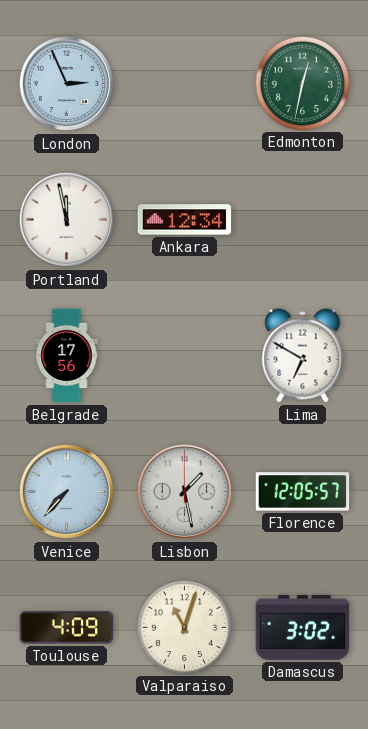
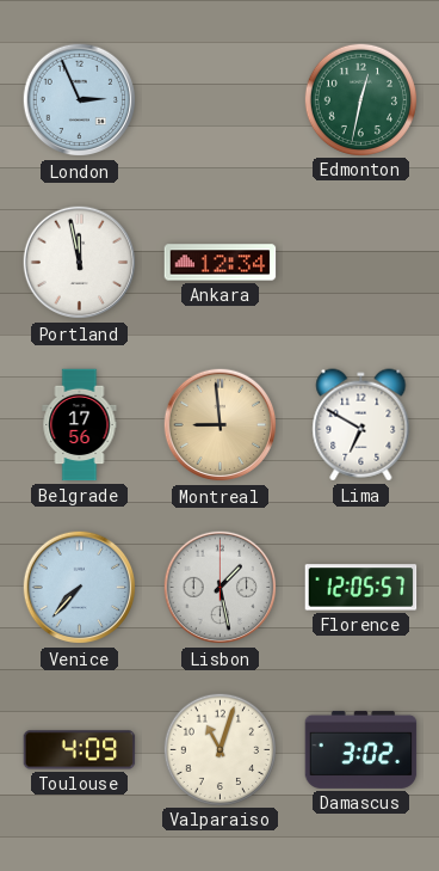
Montreal: none -> 8:59
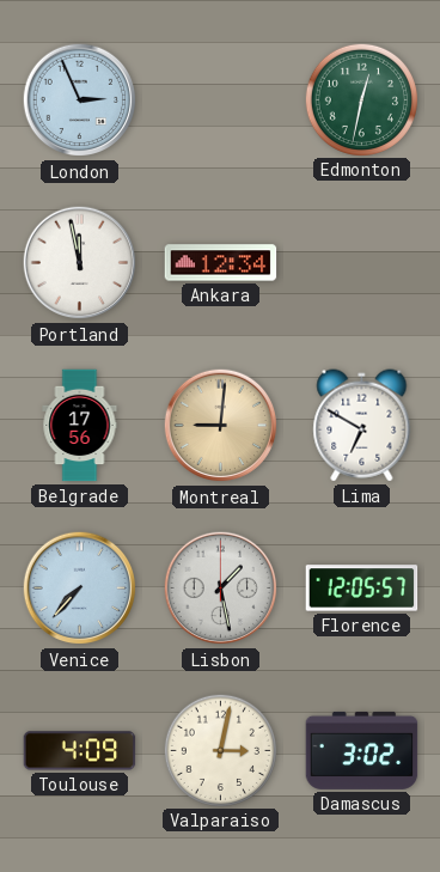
Montreal: 8:59 -> 9:01
Valparaiso: 11:03 -> 3:02
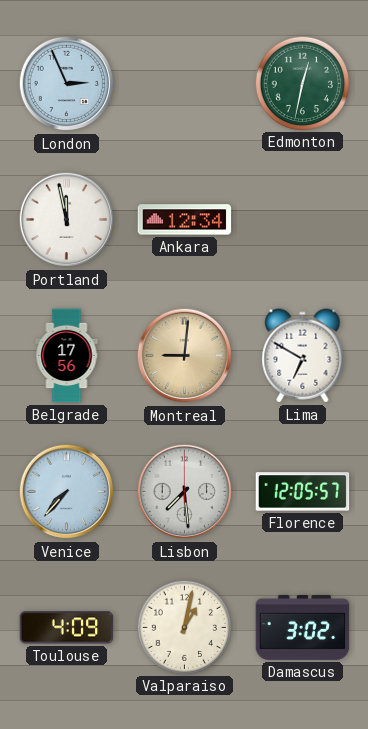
Lisbon: 1:28 -> 7:29
Valparaiso: 3:02 -> 1:02
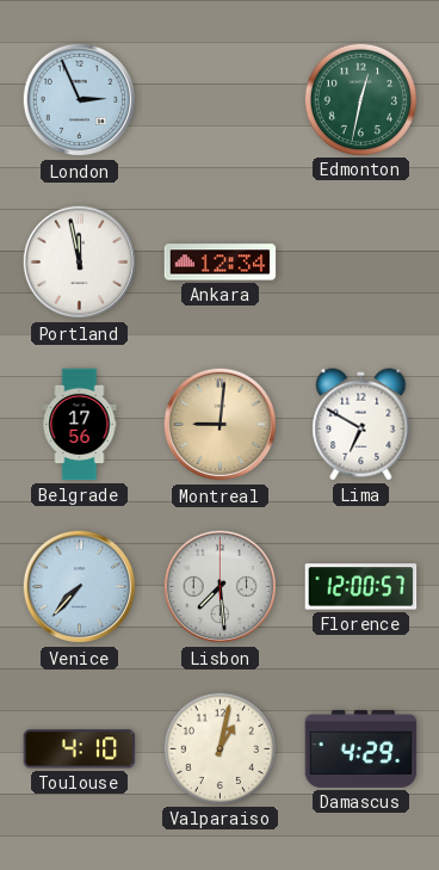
Florence: 12:05 -> 12:00
Toulouse: 4:09 -> 4:10
Damascus: 3:02 -> 4:29
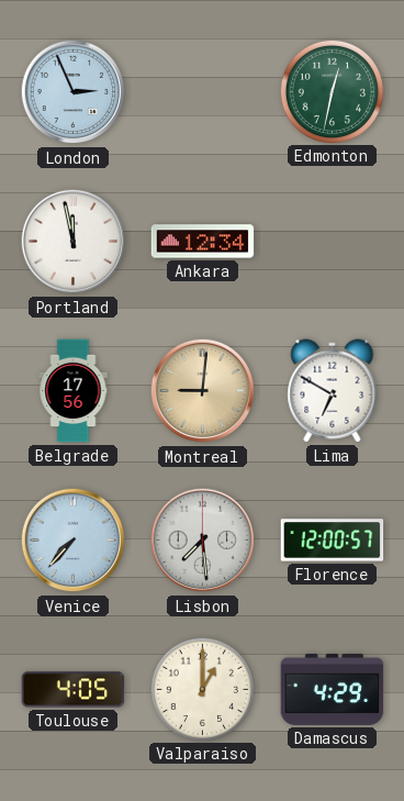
Toulouse: 4:10 -> 4:05
Valparaiso: 1:02 -> 1:00
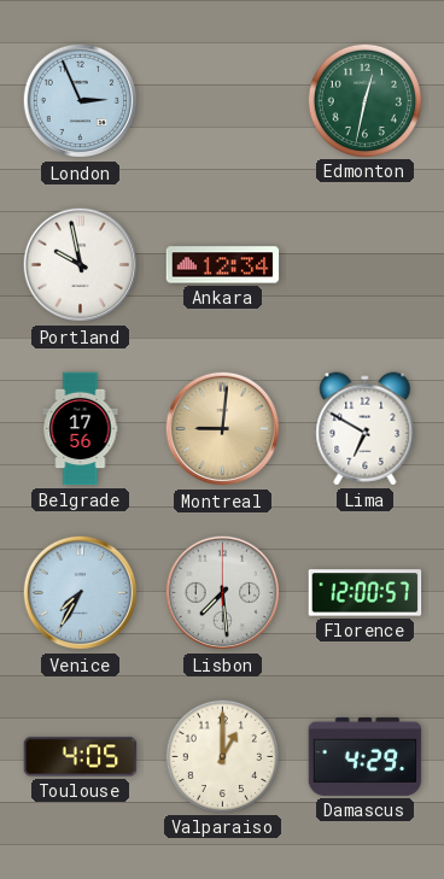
Portland: 11:58 -> 9:58
Venice: 7:37 -> 7:35
